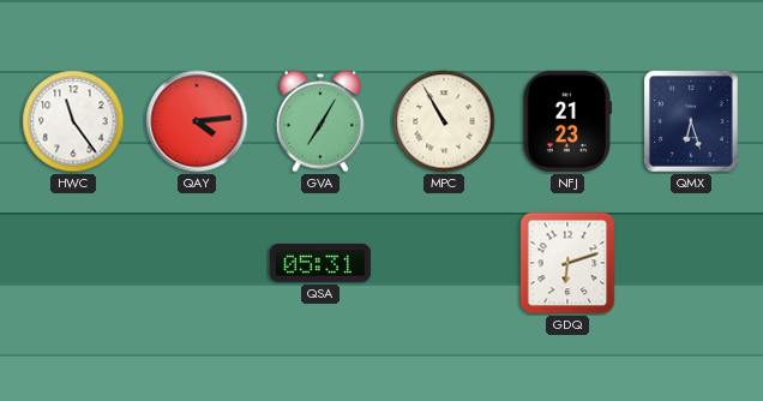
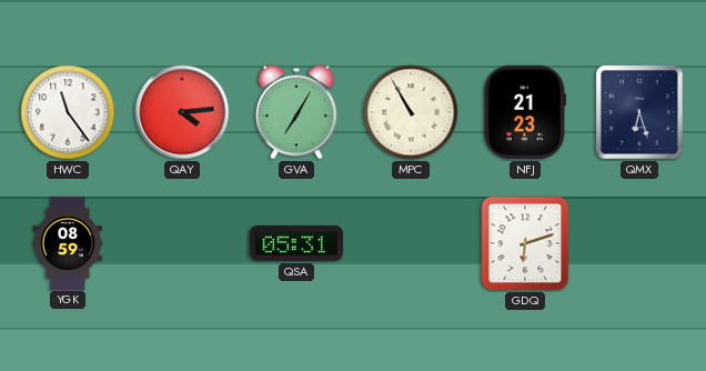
YGK: none -> 08:59
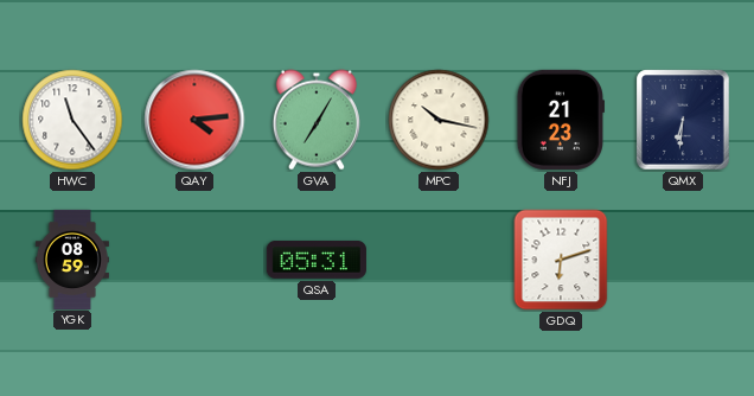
MPC: 10:55 -> 10:17
QMX: 6:27 -> 6:31
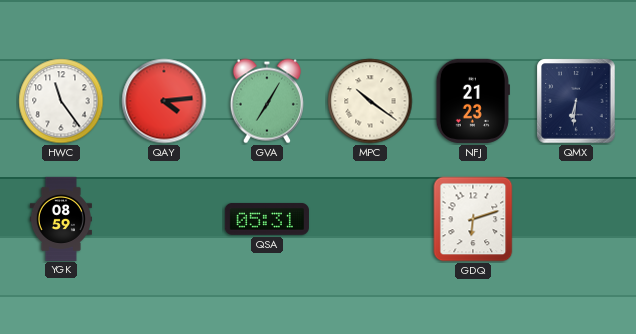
MPC: 10:17 -> 10:21
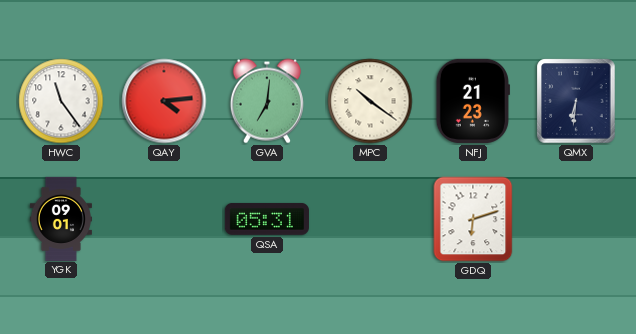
GVA: 7:05 -> 7:01
YGK: 08:59 -> 09:01
